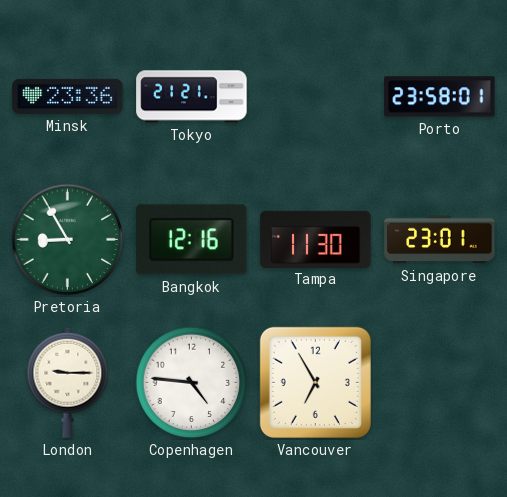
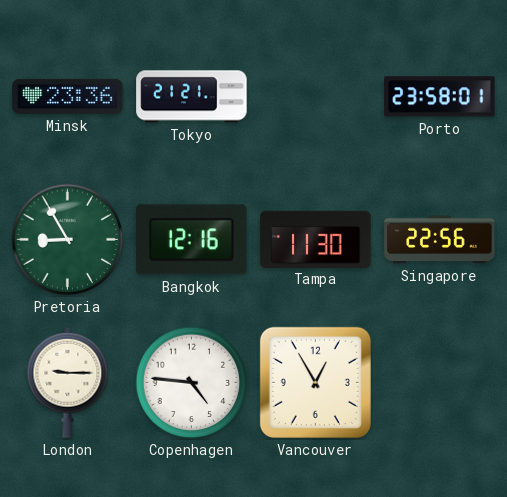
Singapore: 23:01 -> 22:56
Vancouver: 6:55 -> 12:55
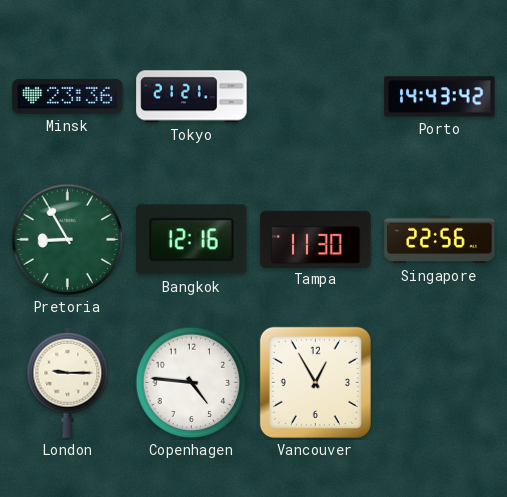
Porto: 23:58 -> 14:43
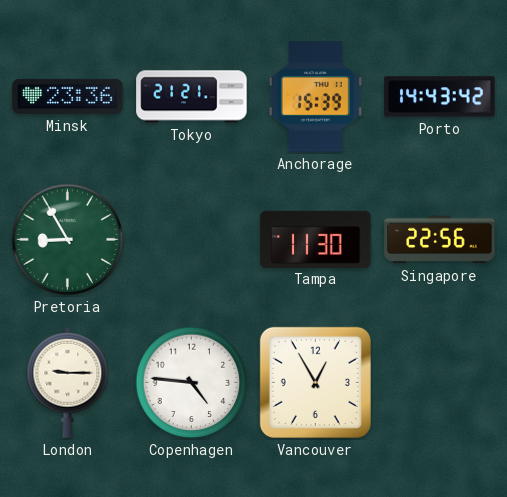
Anchorage: none -> 15:39
Bangkok: 12:16 -> none
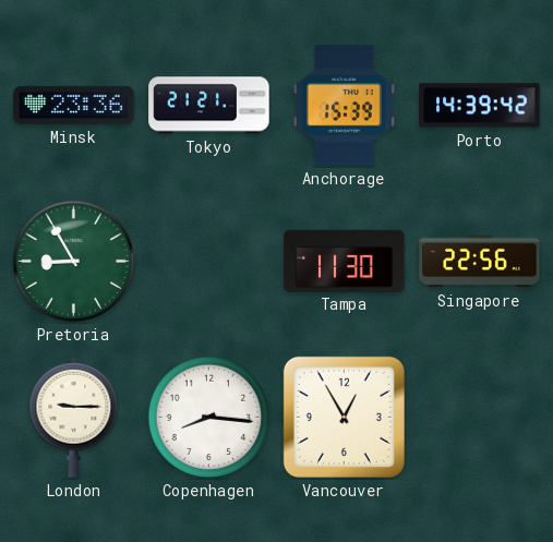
Porto: 14:43 -> 14:39
Copenhagen: 4:46 -> 8:16
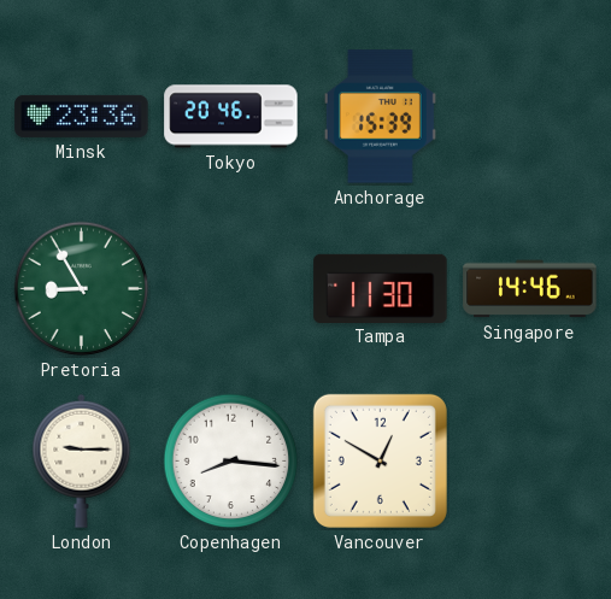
Tokyo: 21:21 -> 20:46
Porto: 14:39 -> none
Singapore: 22:56 -> 14:46
Vancouver: 12:55 -> 12:50
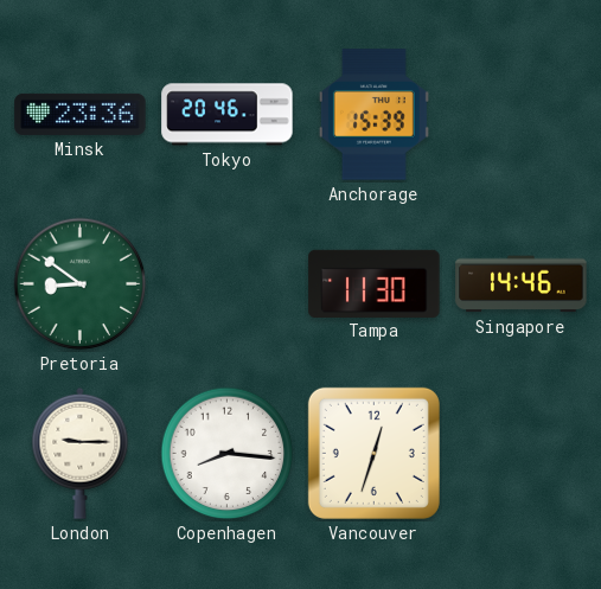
Pretoria: 8:55 -> 8:51
Vancouver: 12:50 -> 12:33
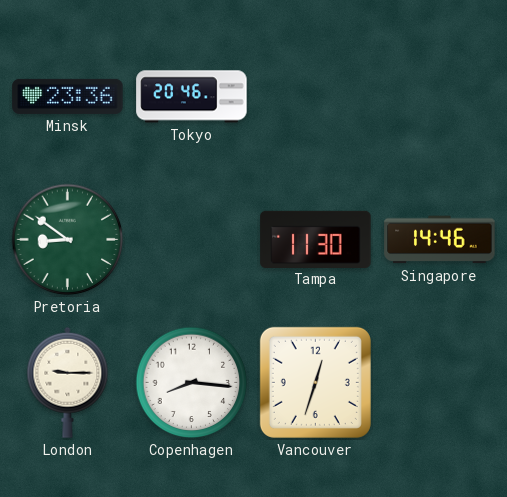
Anchorage: 15:39 -> none
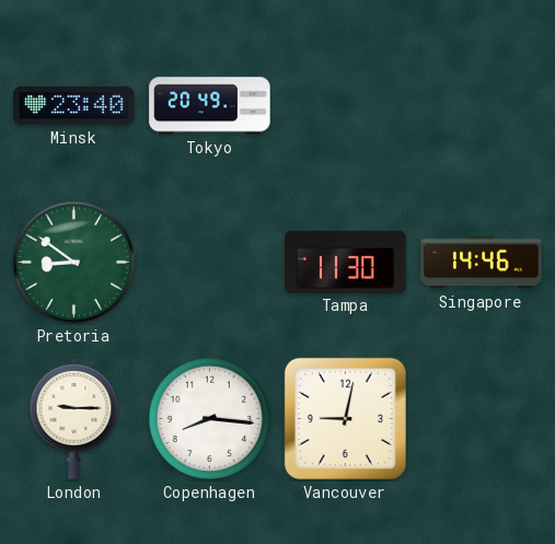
Minsk: 23:36 -> 23:40
Tokyo: 20:46 -> 20:49
Vancouver: 12:33 -> 9:02
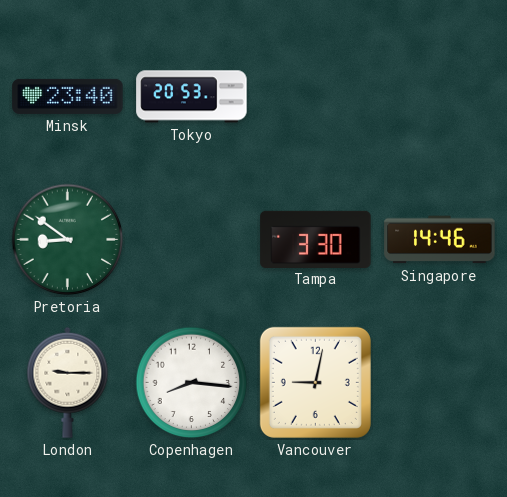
Tokyo: 20:49 -> 20:53
Tampa: 11:30 -> 3:30
